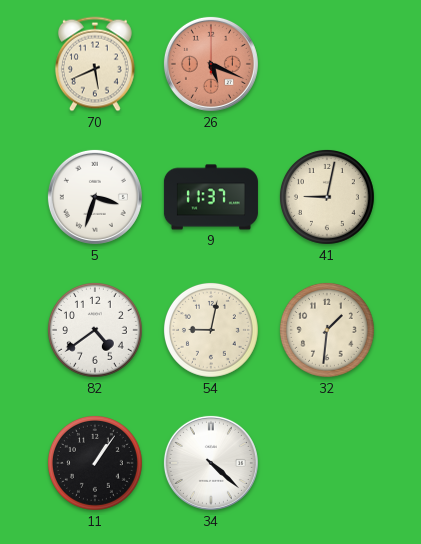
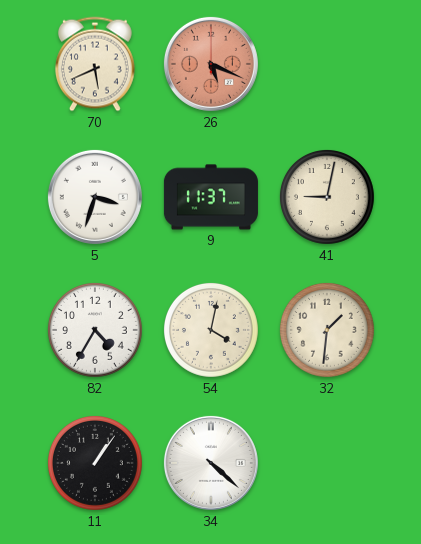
82: 4:39 -> 4:35
54: 9:02 -> 4:02
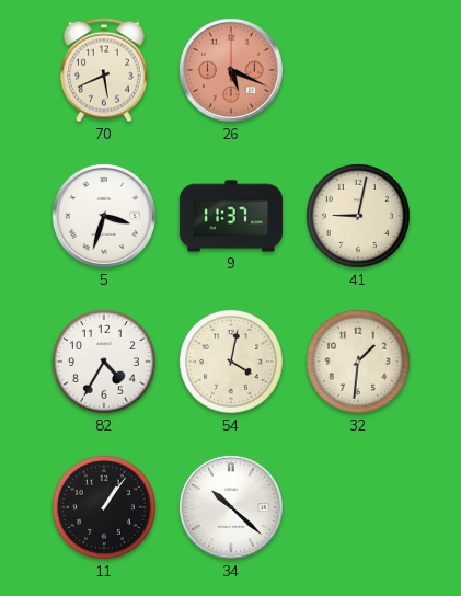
34: 4:22 -> 10:22
